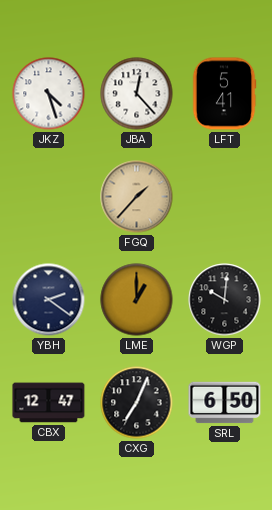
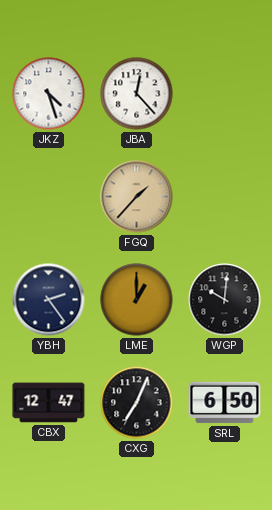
LFT: 5:41 -> none
YBH: 2:21 -> 2:24
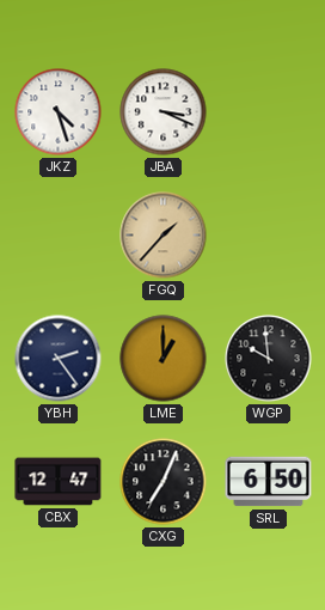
JBA: 12:23 -> 3:19
WGP: 10:01 -> 9:59
